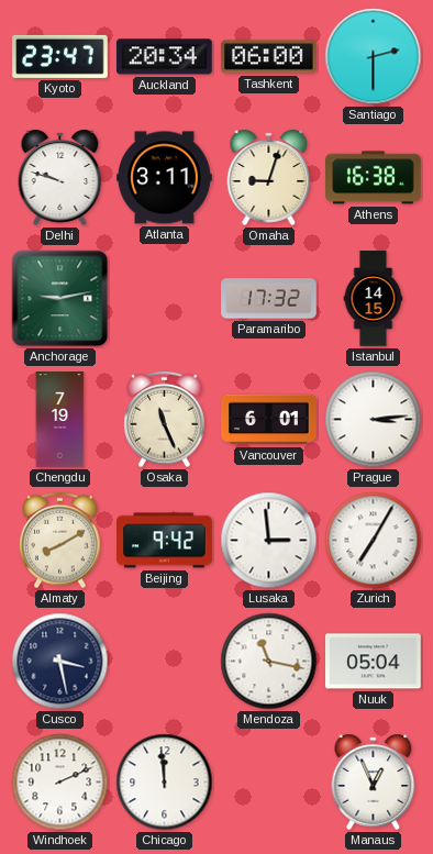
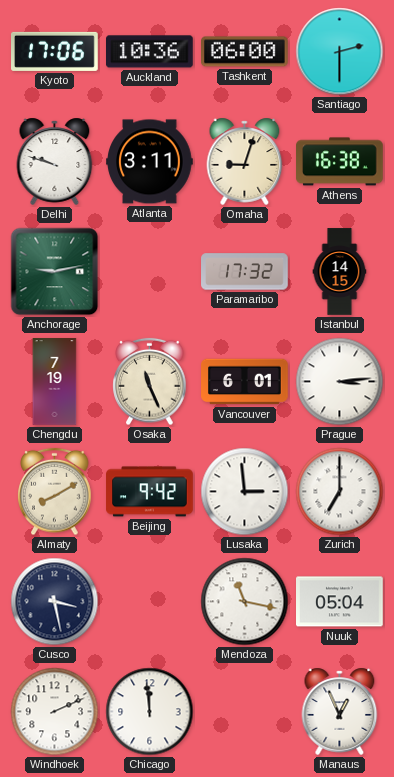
Kyoto: 23:47 -> 17:06
Auckland: 20:34 -> 10:36
Zurich: 7:05 -> 7:00
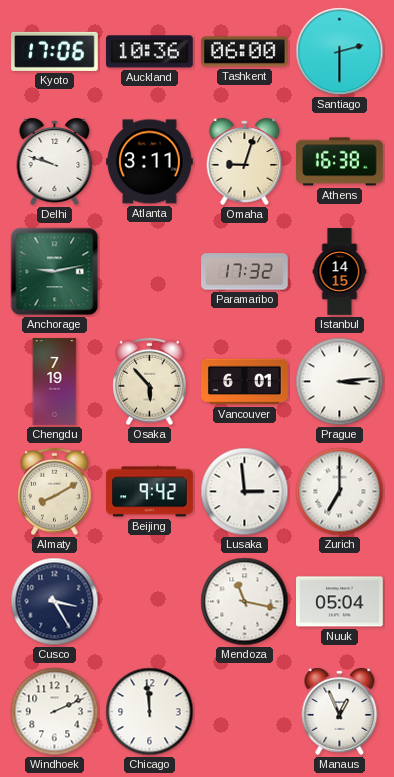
Osaka: 11:26 -> 5:53
Cusco: 3:28 -> 3:25
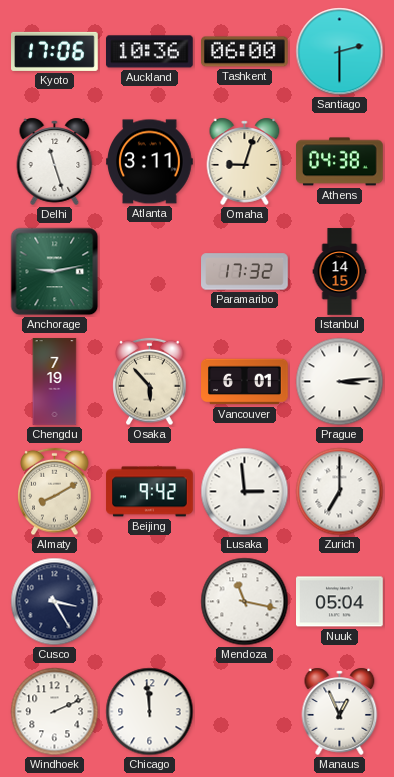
Delhi: 9:48 -> 11:27
Athens: 16:38 -> 04:38
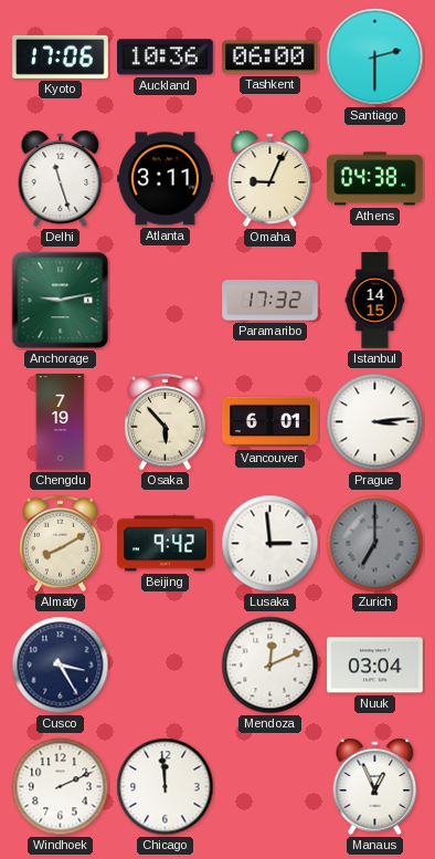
Omaha: 9:03 -> 9:04
Zurich dial: white -> grey
Mendoza: 11:17 -> 12:11
Nuuk: 05:04 -> 03:04
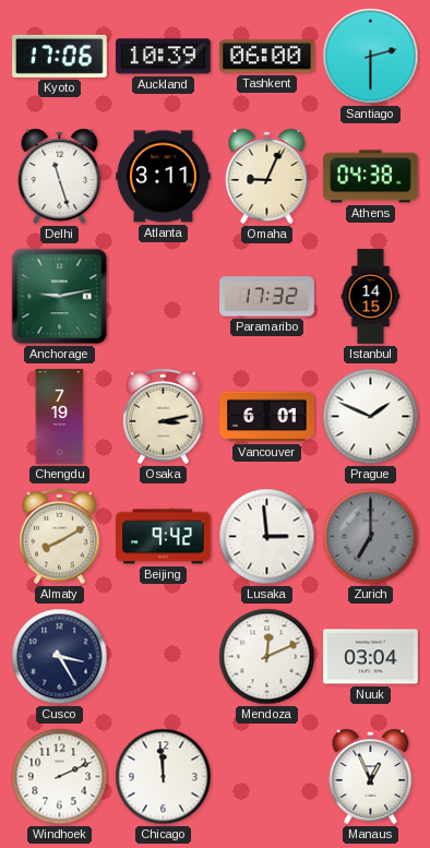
Auckland: 10:36 -> 10:39
Osaka: 5:53 -> 3:13
Prague: 3:14 -> 1:49
